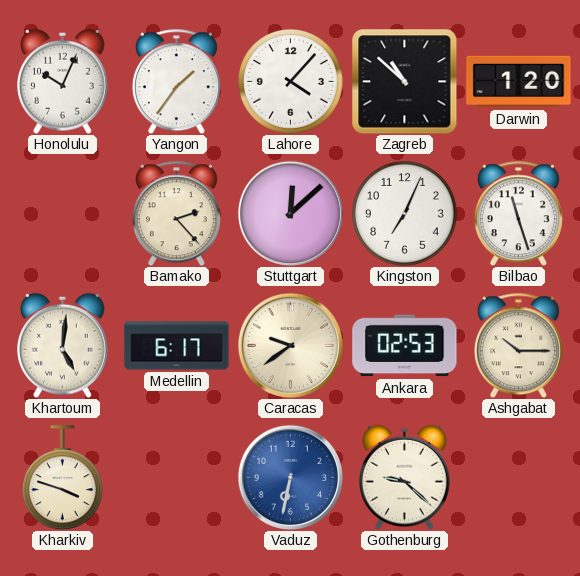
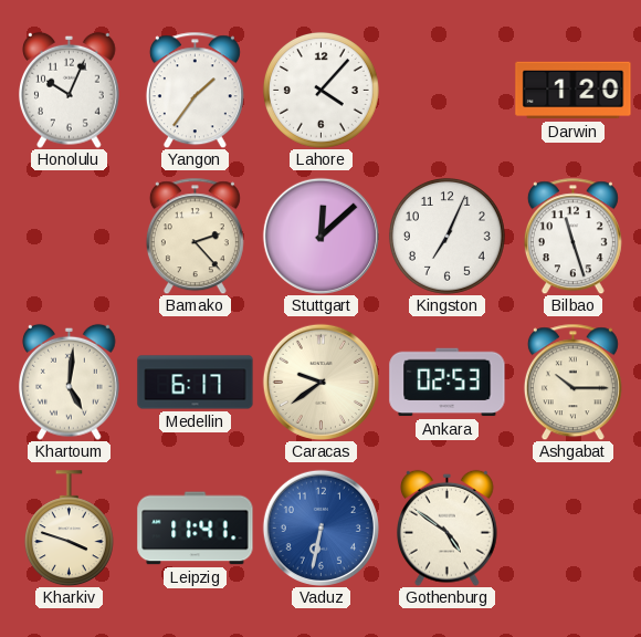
Zagreb: 10:52 -> none
Leipzig: none -> 11:41
Gothenburg: 9:22 -> 4:51
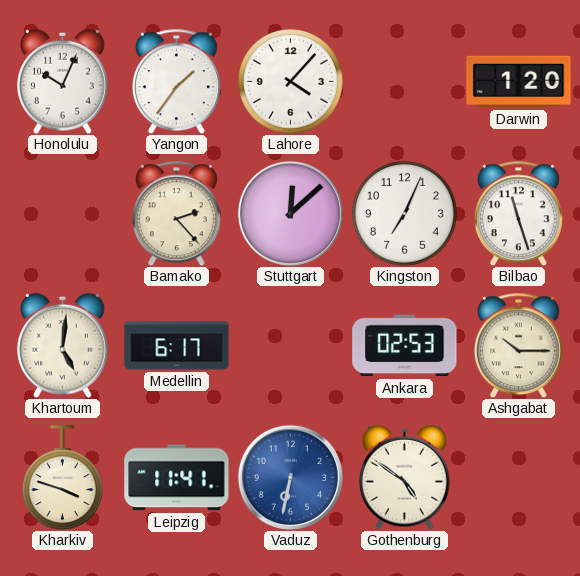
Caracas: 9:39 -> none
